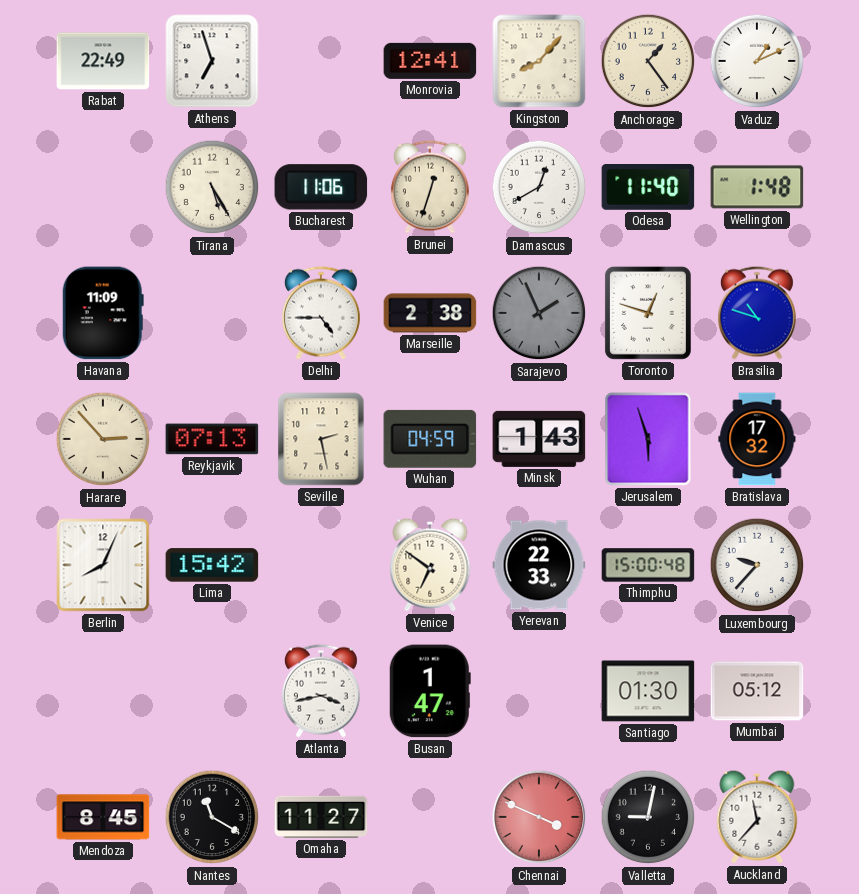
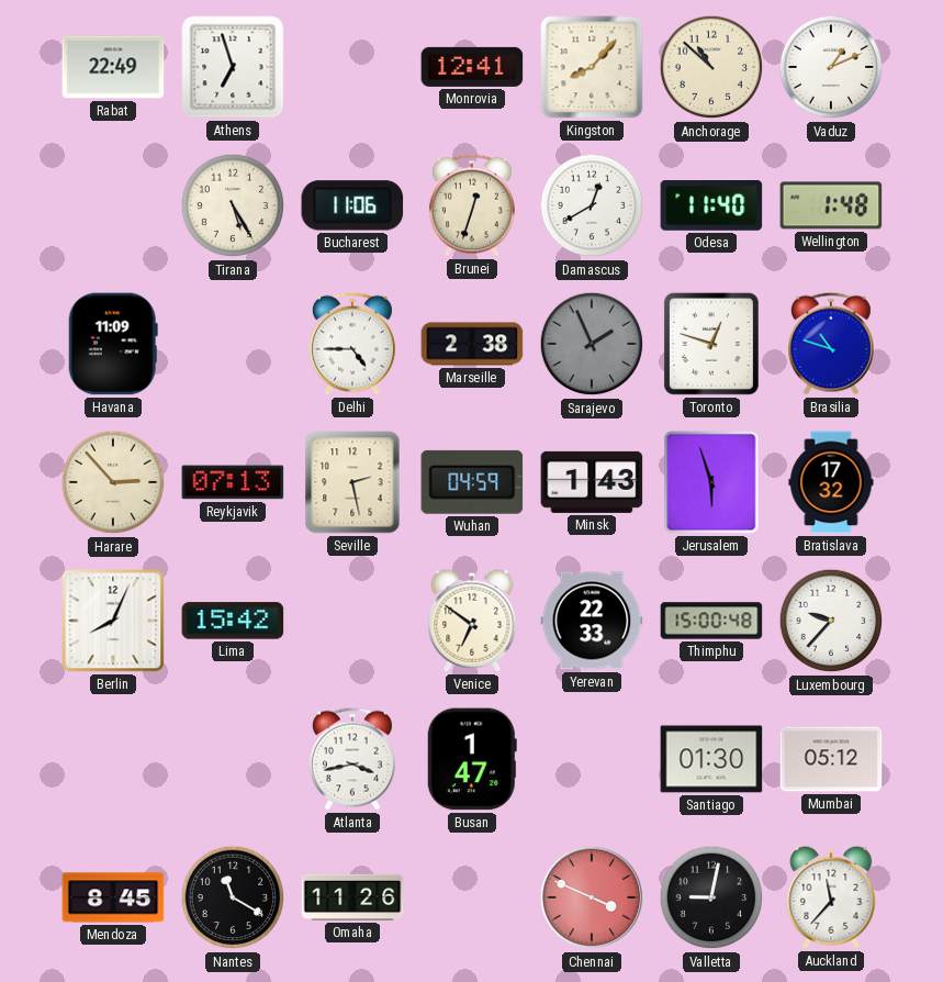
Anchorage: 1:24 -> 10:52
Omaha: 11:27 -> 11:26
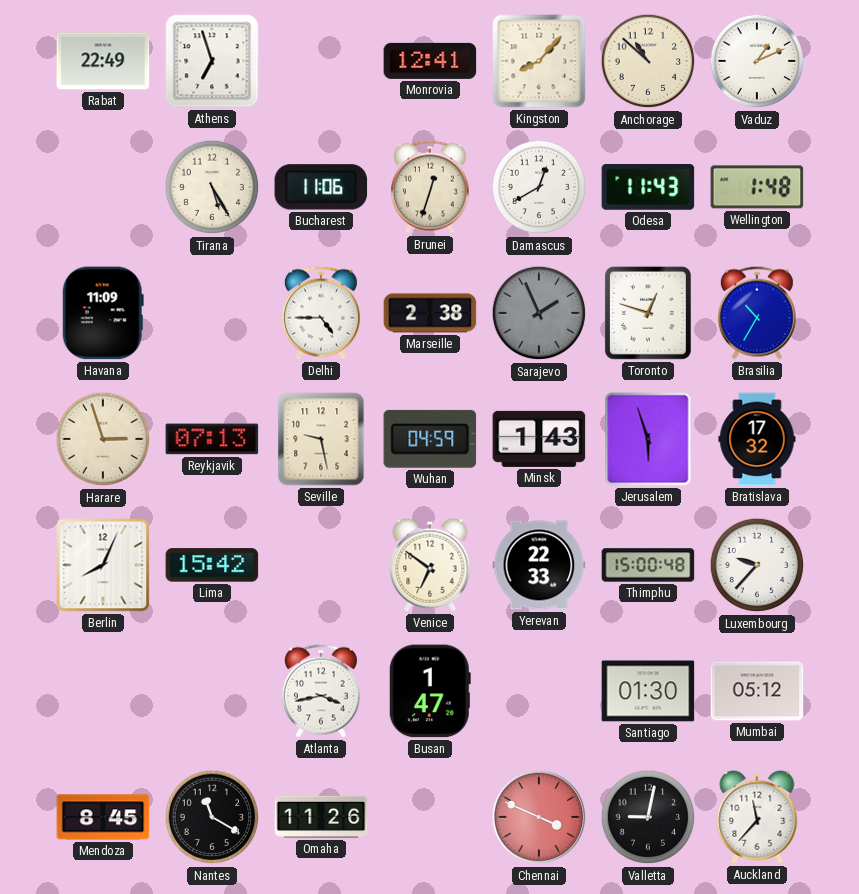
Odesa: 11:40 -> 11:43
Brasilia: 10:48 -> 10:35
Harare: 2:53 -> 2:57
Seville: 2:28 -> 9:28
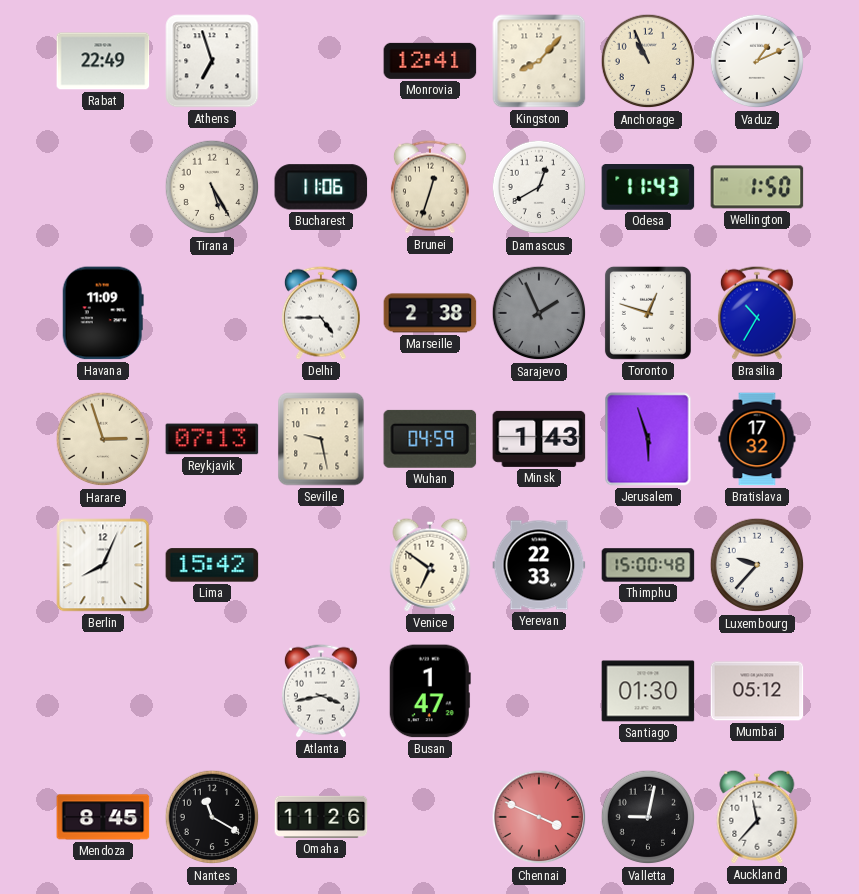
Anchorage: 10:52 -> 10:56
Wellington: 1:48 -> 1:50
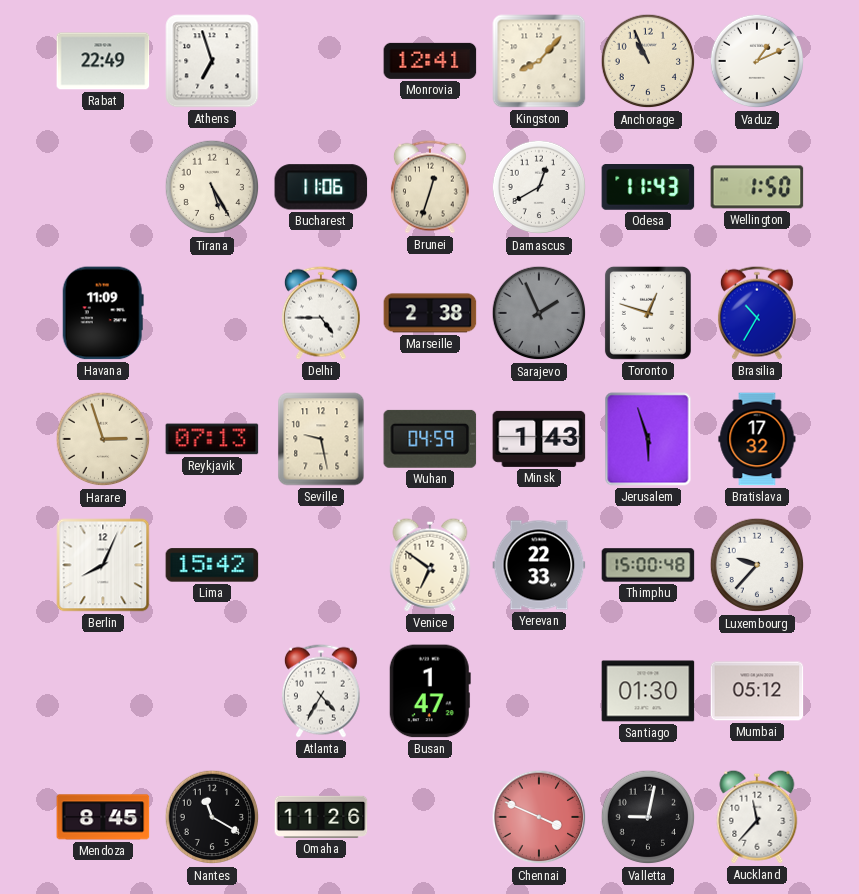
Atlanta: 3:43 -> 4:35
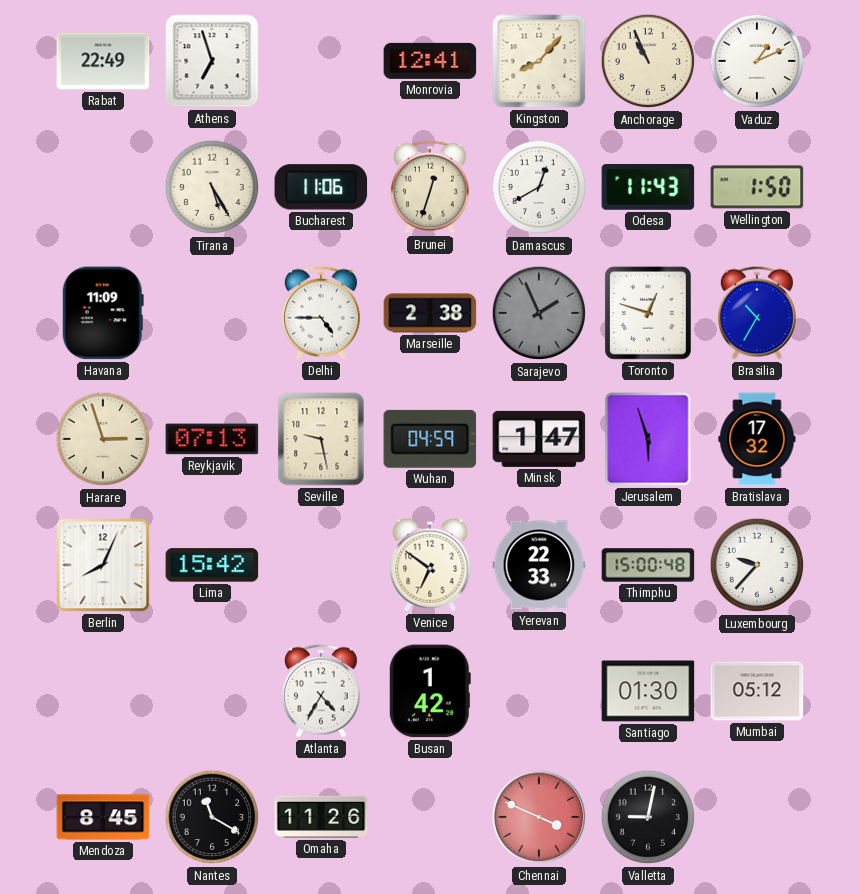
Minsk: 1:43 -> 1:47
Busan: 1:47 -> 1:42
Auckland: 11:37 -> none
